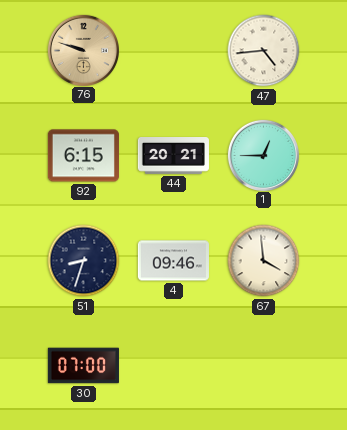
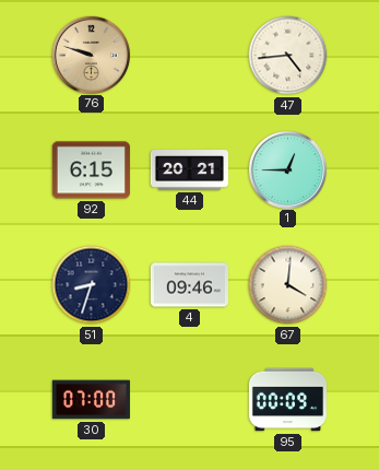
67: 3:59 -> 4:01
95: none -> 00:09
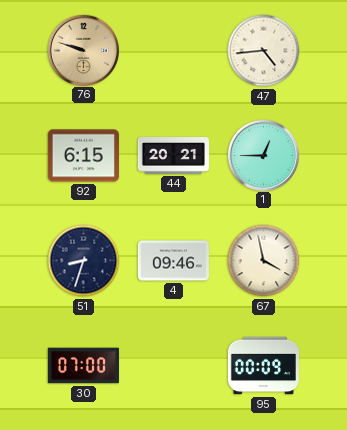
67: 4:01 -> 3:58
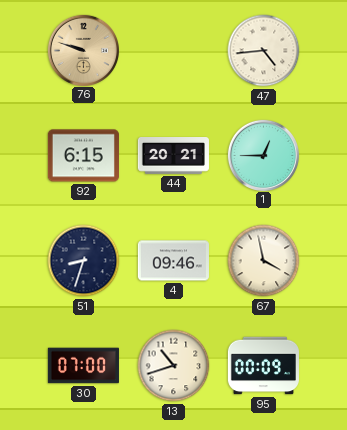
13: none -> 10:42
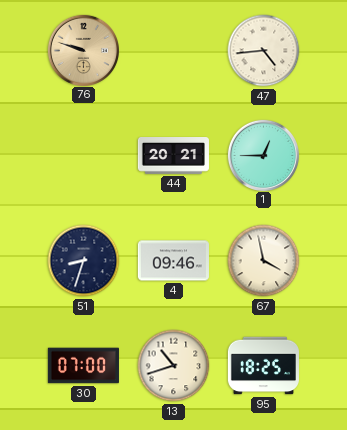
92: 6:15 -> none
95: 00:09 -> 18:25
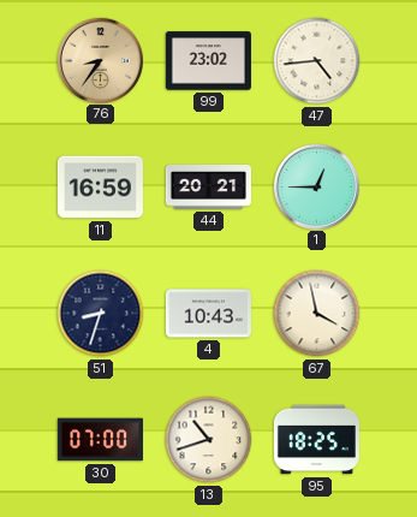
76: 9:48 -> 8:36
99: none -> 23:02
11: none -> 16:59
4: 09:46 -> 10:43
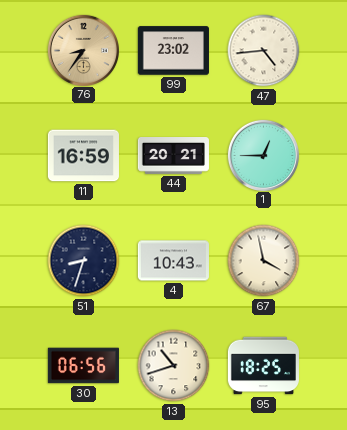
30: 07:00 -> 06:56
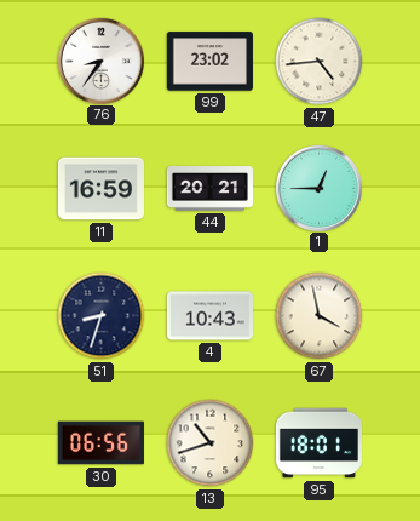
76 dial: champagne -> white
95: 18:25 -> 18:01
